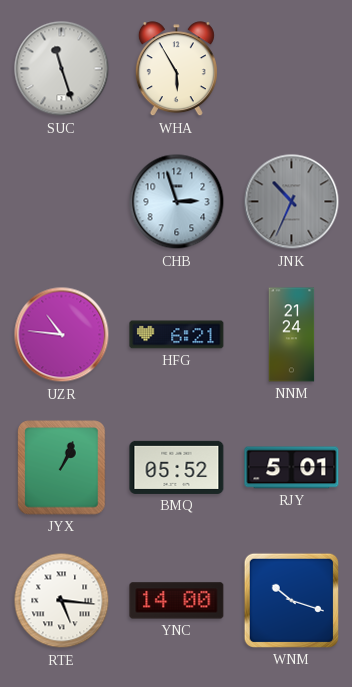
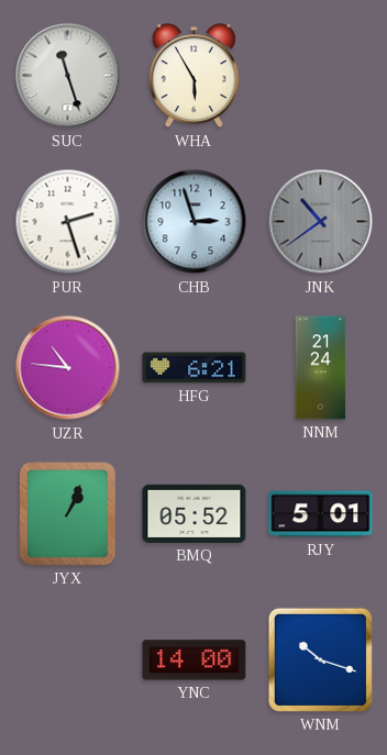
PUR: none -> 2:27
JNK: 10:34 -> 10:39
RTE: 5:16 -> none
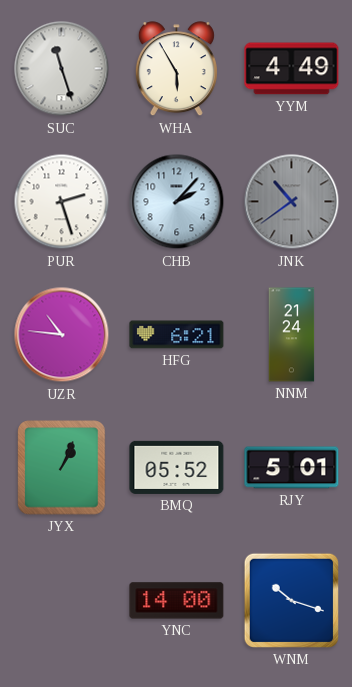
YYM: none -> 4:49
CHB: 2:57 -> 2:07
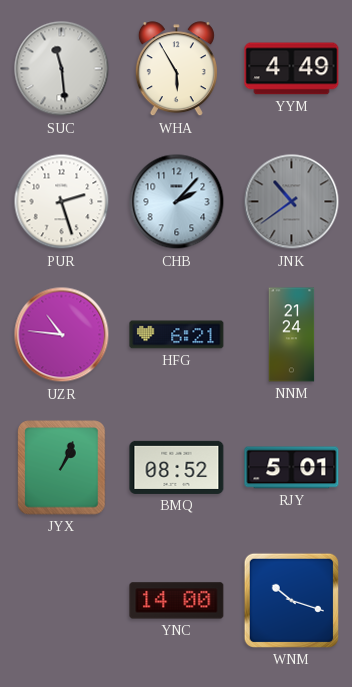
SUC: 11:27 -> 11:29
BMQ: 05:52 -> 08:52
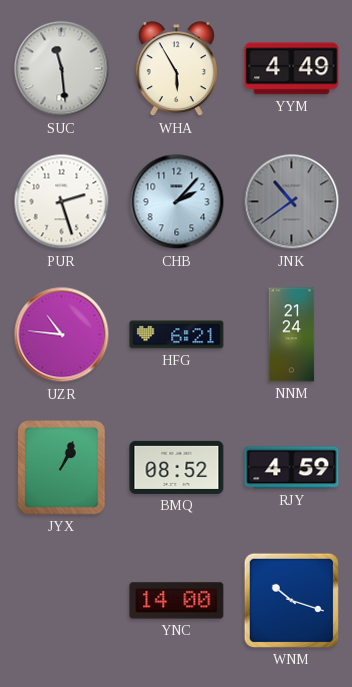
RJY: 5:01 -> 4:59
